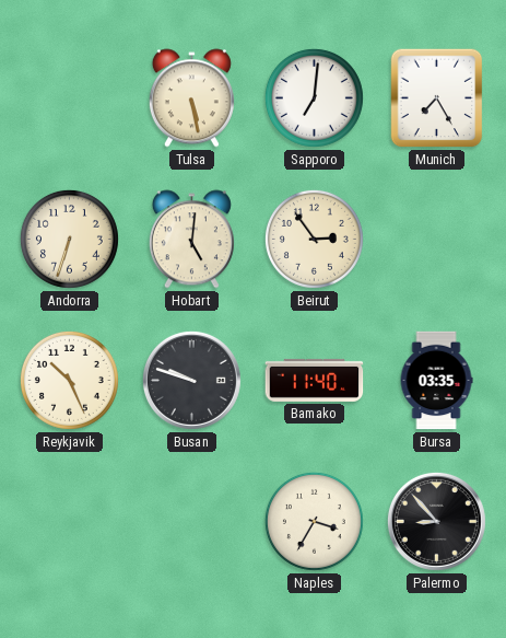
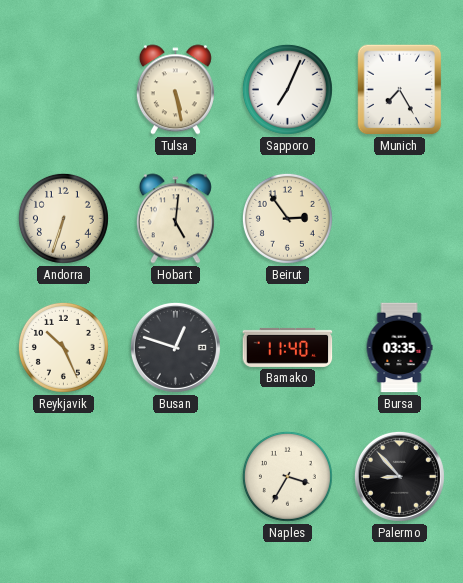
Sapporo: 7:01 -> 7:04
Busan: 9:48 -> 12:48
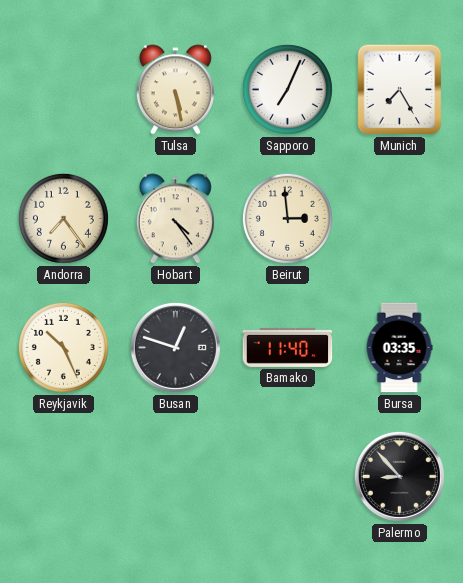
Andorra: 6:33 -> 7:24
Hobart: 5:01 -> 4:24
Beirut: 2:54 -> 2:59
Naples: 3:35 -> none
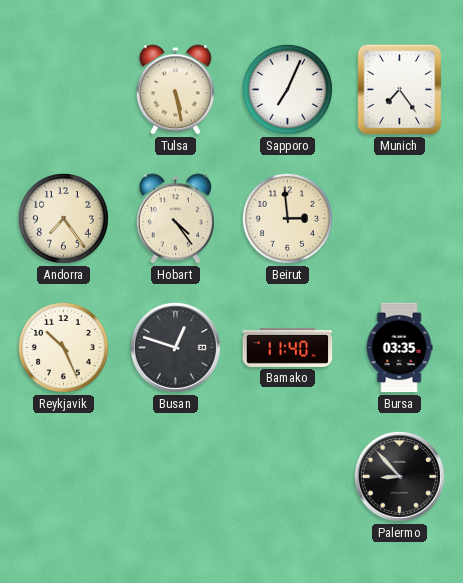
Munich: 7:25 -> 7:24
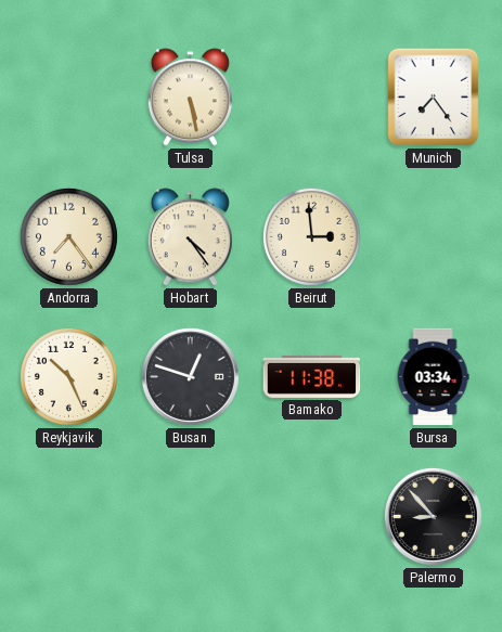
Sapporo: 7:04 -> none
Bamako: 11:40 -> 11:38
Bursa: 03:35 -> 03:34
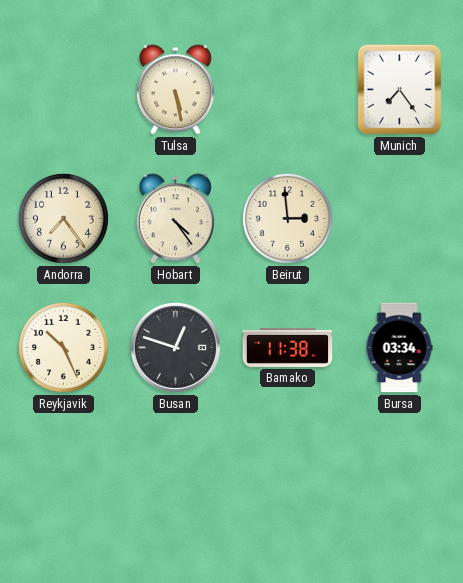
Palermo: 8:53 -> none
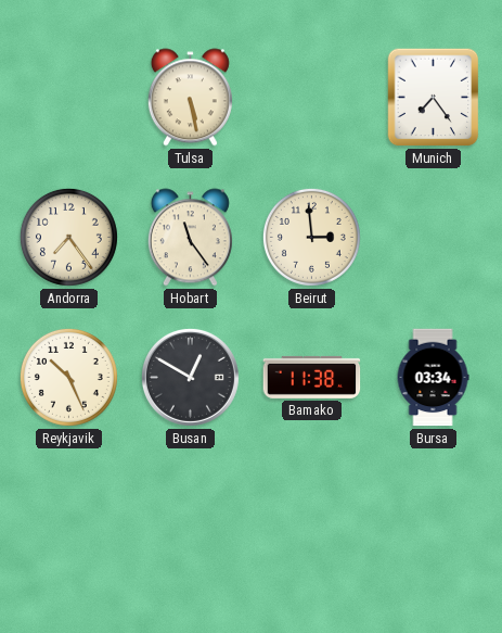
Hobart: 4:24 -> 11:24
Busan: 12:48 -> 12:50
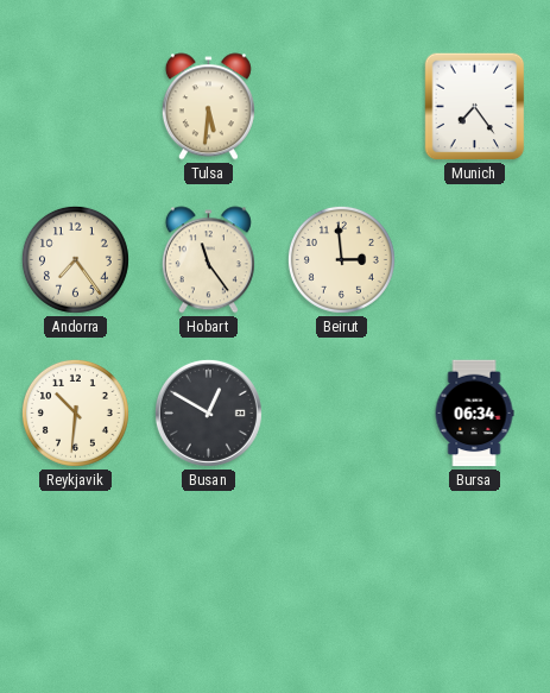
Tulsa: 5:28 -> 5:31
Reykjavik: 10:26 -> 10:31
Bamako: 11:38 -> none
Bursa: 03:34 -> 06:34
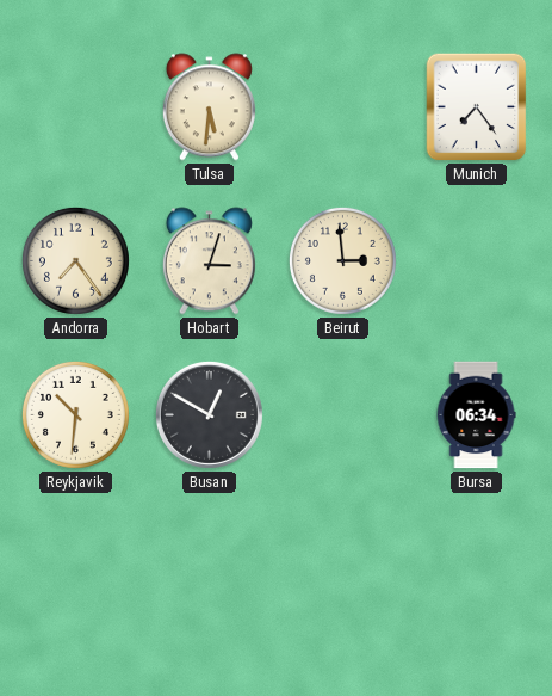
Hobart: 11:24 -> 3:03
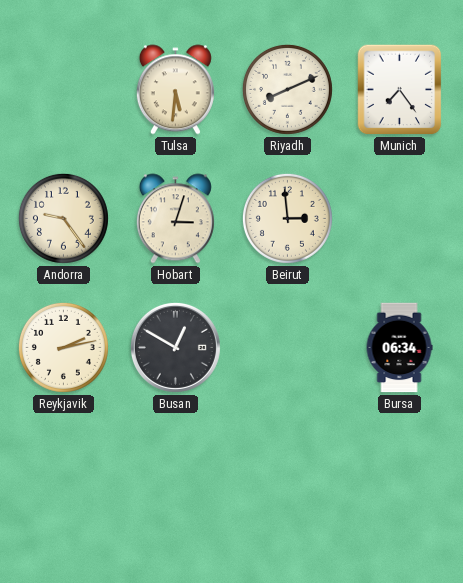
Riyadh: none -> 8:11
Andorra: 7:24 -> 9:24
Reykjavik: 10:31 -> 2:13
